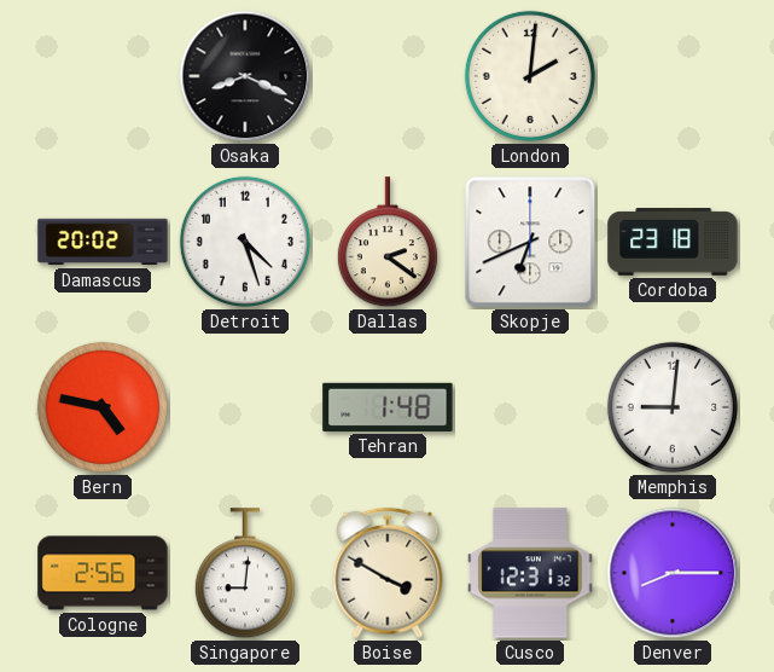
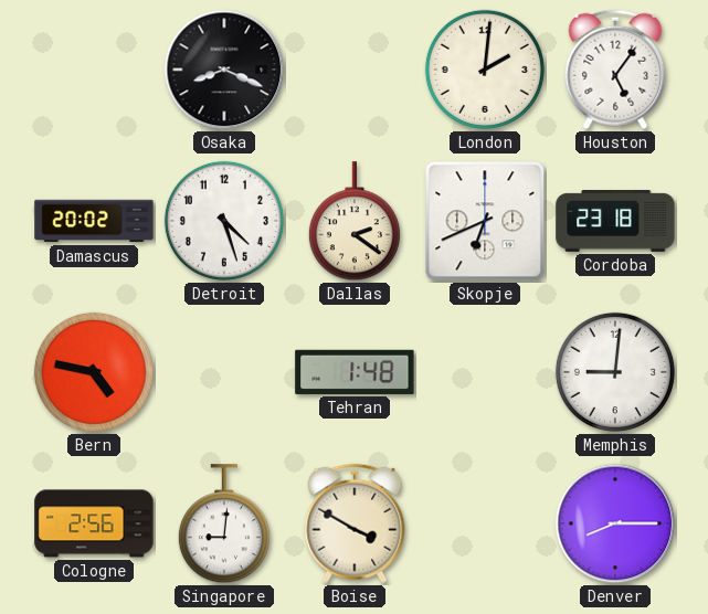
Houston: none -> 5:06
Cusco: 12:31 -> none
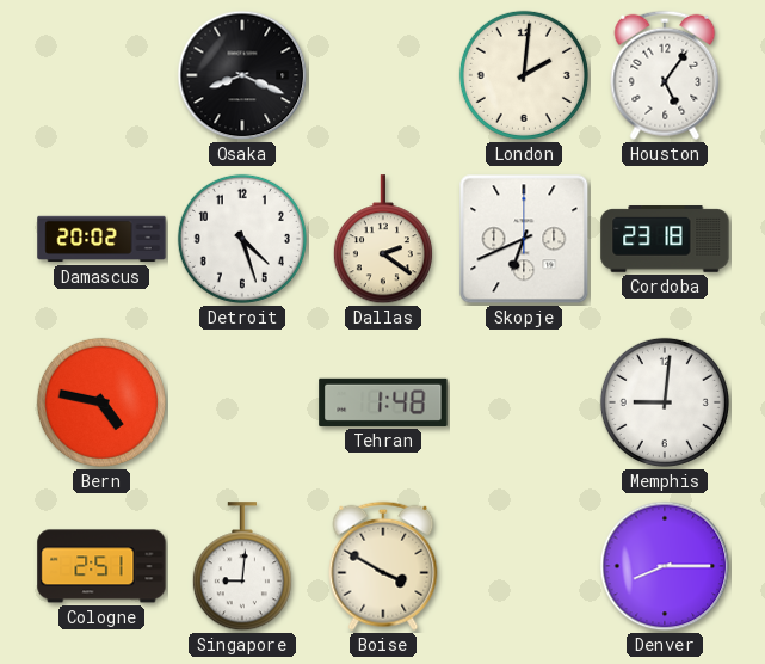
Cologne: 2:56 -> 2:51
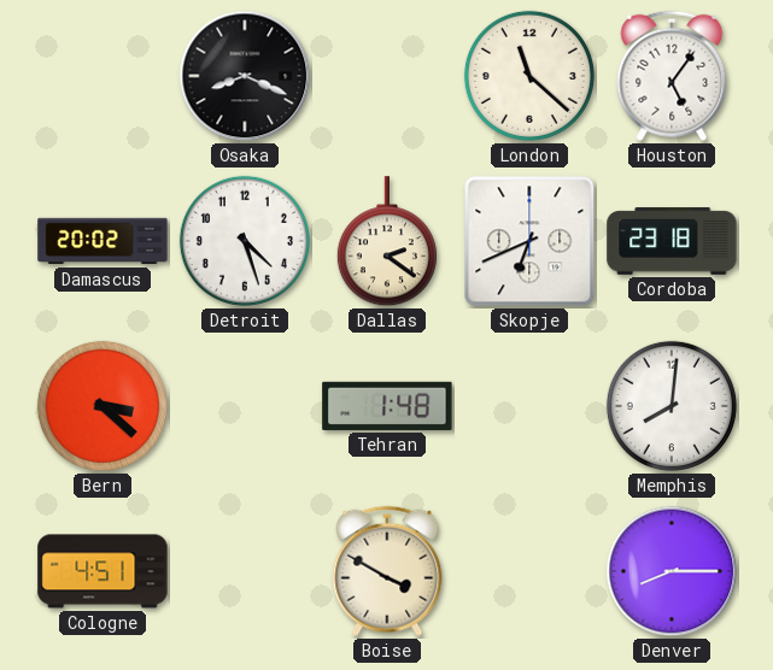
London: 2:01 -> 11:22
Bern: 4:47 -> 3:22
Memphis: 9:01 -> 8:01
Cologne: 2:51 -> 4:51
Singapore: 9:01 -> none
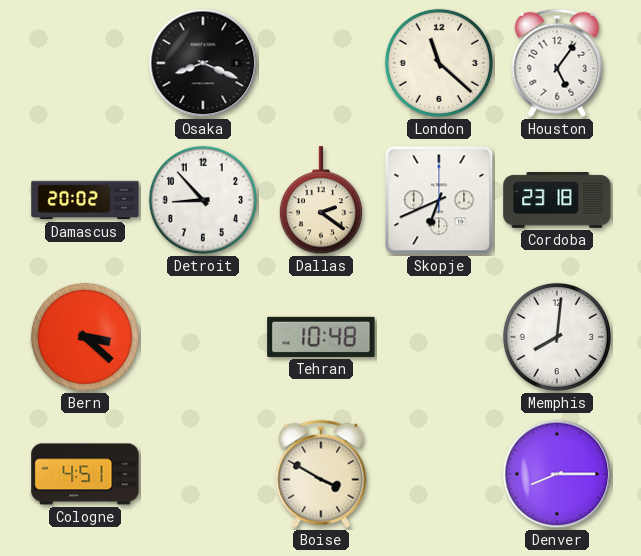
Detroit: 4:27 -> 8:53
Tehran: 1:48 -> 10:48
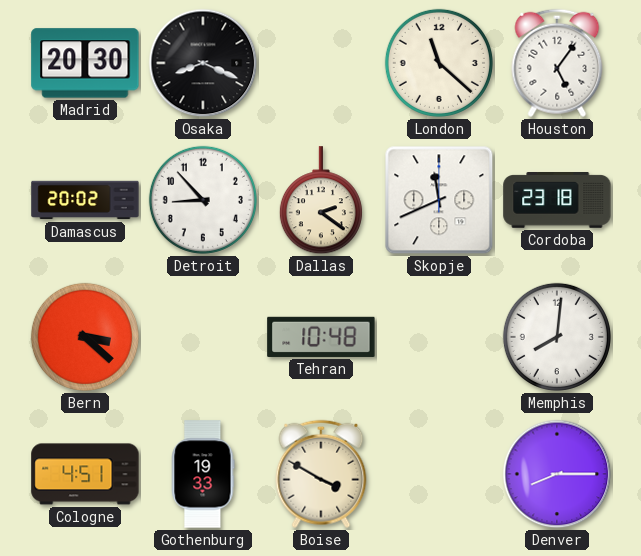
Madrid: none -> 20:30
Skopje: 6:41 -> 11:41
Gothenburg: none -> 19:33
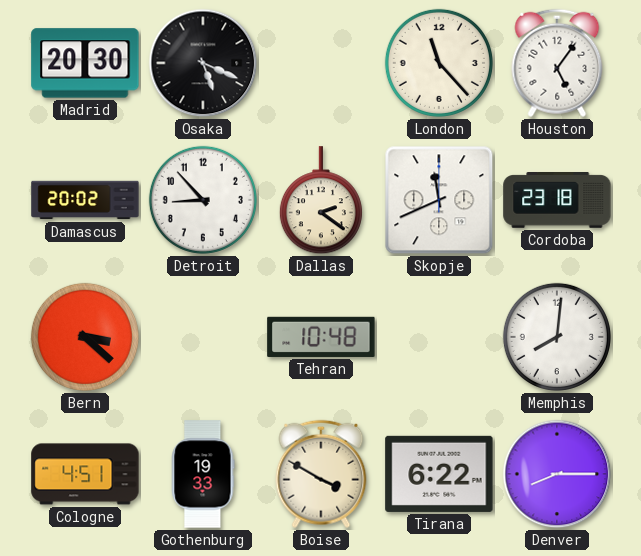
Osaka: 8:19 -> 5:19
London: 11:22 -> 11:23
Tirana: none -> 6:22
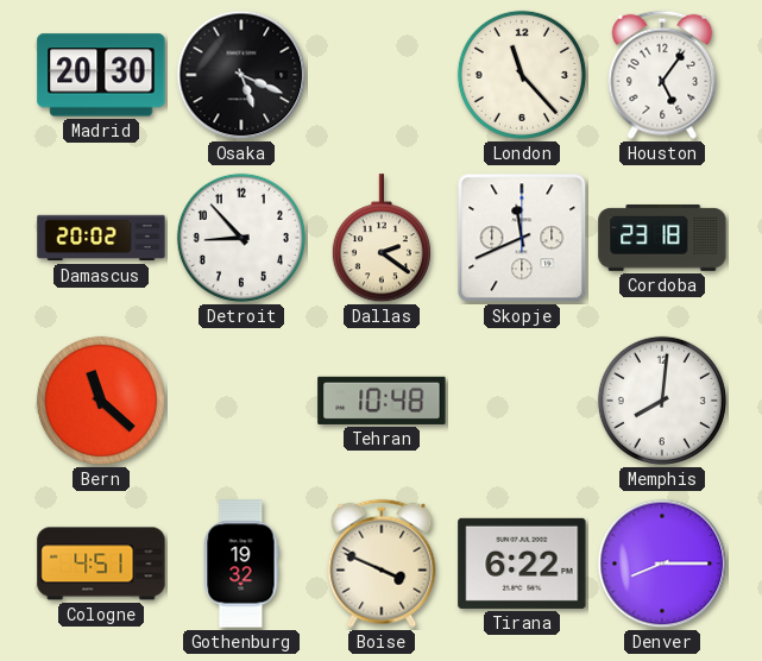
Bern: 3:22 -> 11:22
Gothenburg: 19:33 -> 19:32
Boise: 3:50 -> 3:49
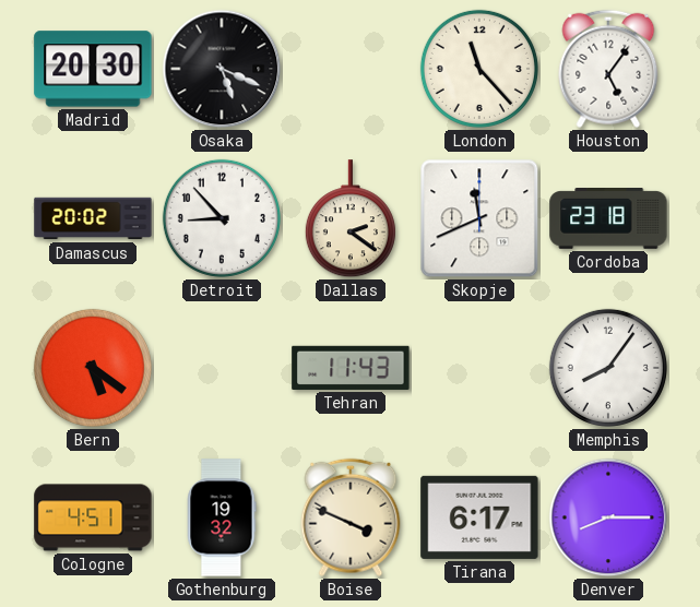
Bern: 11:22 -> 5:21
Tehran: 10:48 -> 11:43
Memphis: 8:01 -> 8:06
Tirana: 6:22 -> 6:17
